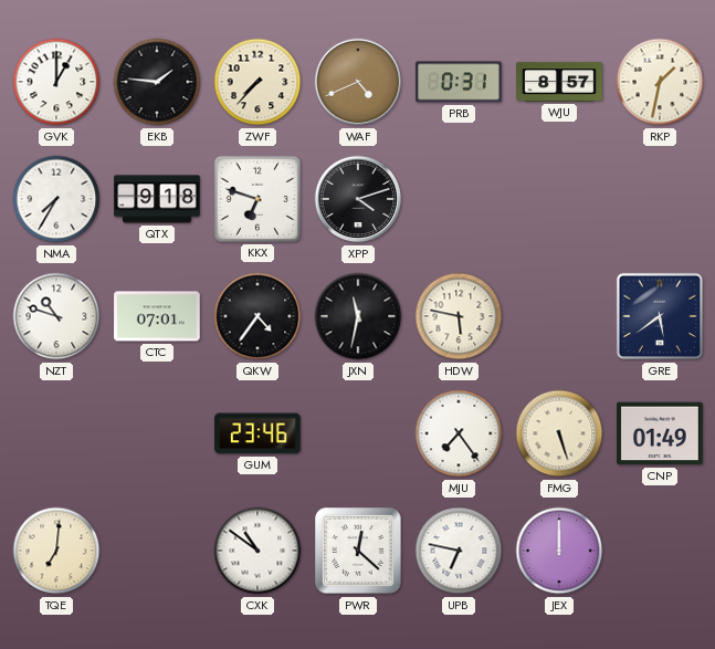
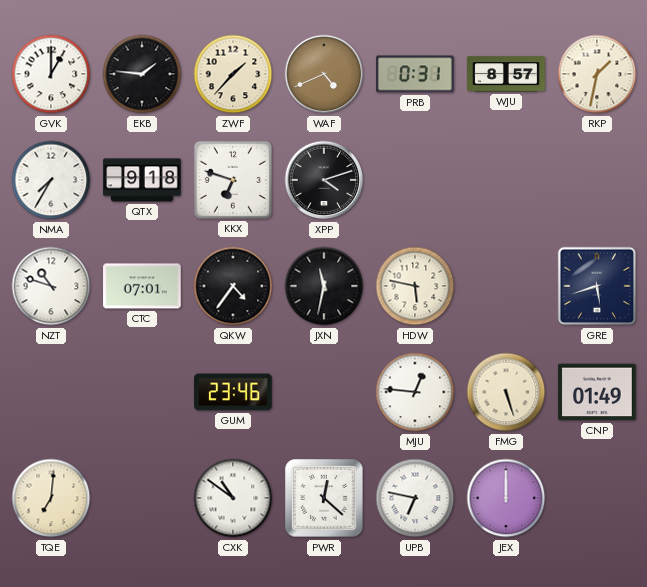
ZWF: 7:37 -> 1:37
GRE: 5:39 -> 5:42
MJU: 7:24 -> 12:46
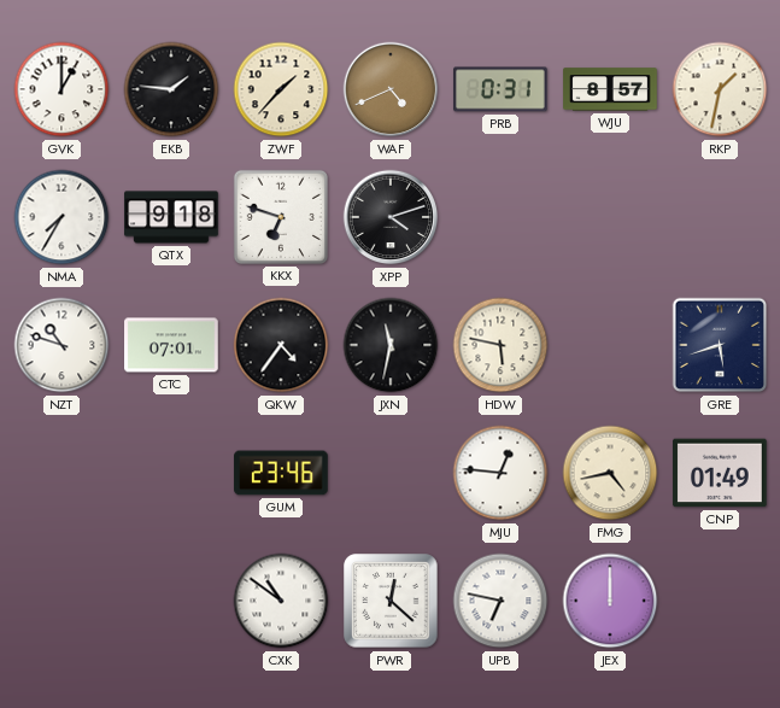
FMG: 5:27 -> 4:43
TQE: 7:01 -> none
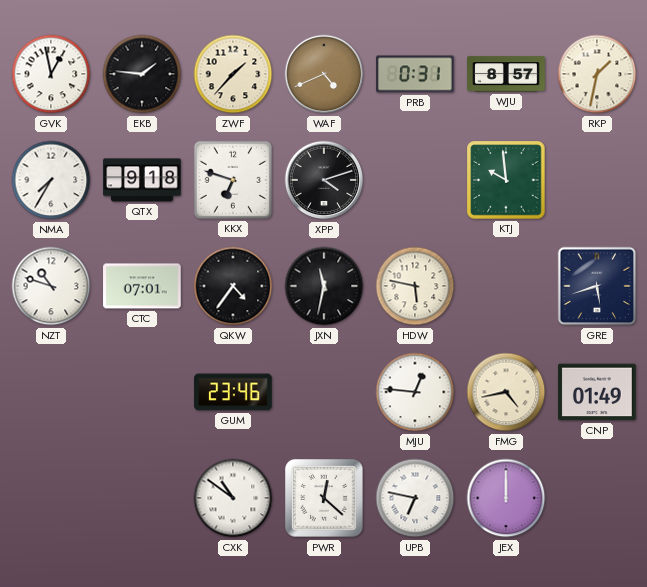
GVK: 1:00 -> 12:58
KTJ: none -> 9:59
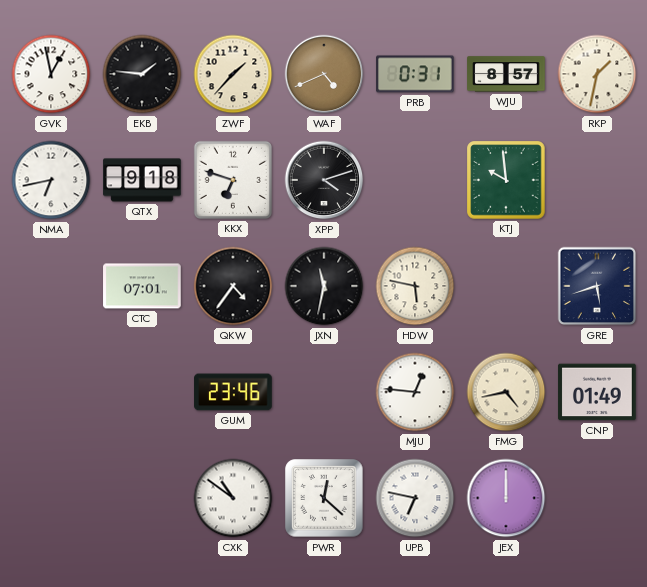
NMA: 7:35 -> 6:43
NZT: 10:48 -> none
